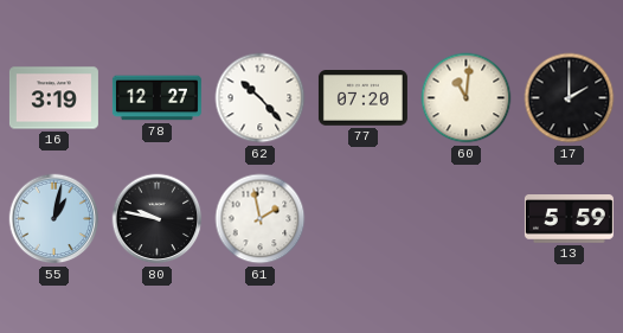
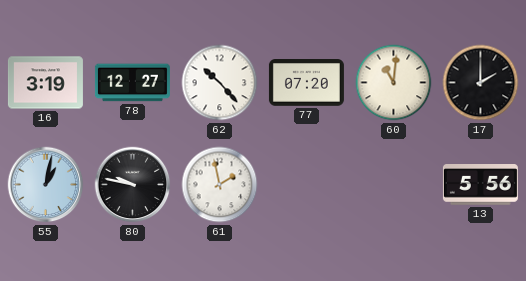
13: 5:59 -> 5:56
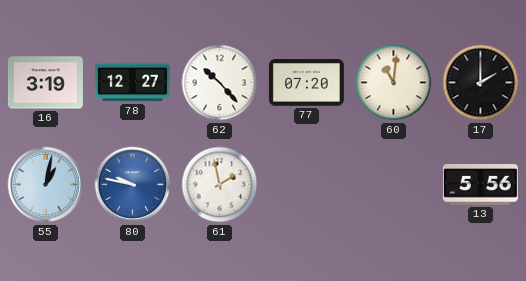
80 dial: black -> blue
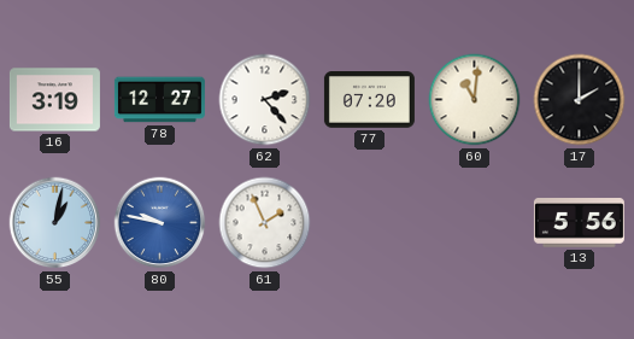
62: 10:23 -> 2:23
61: 1:58 -> 1:56
